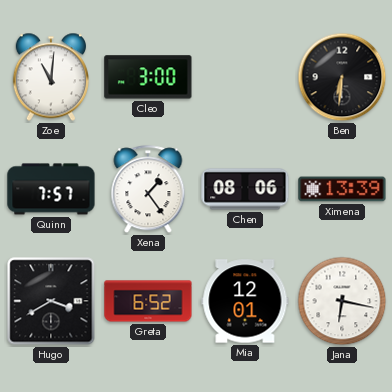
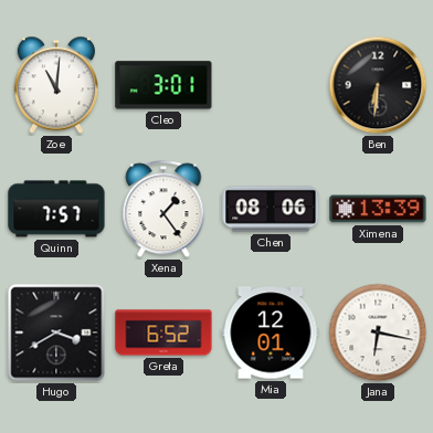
Cleo: 3:00 -> 3:01
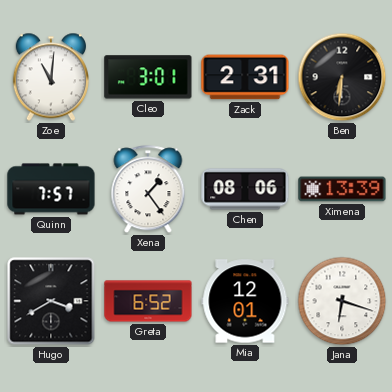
Zack: none -> 2:31
Jana: 6:17 -> 6:18
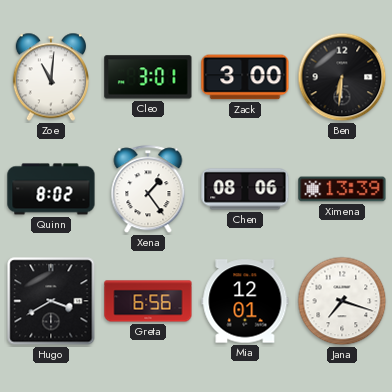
Zack: 2:31 -> 3:00
Quinn: 7:57 -> 8:02
Greta: 6:52 -> 6:56
Jana: 6:18 -> 7:18
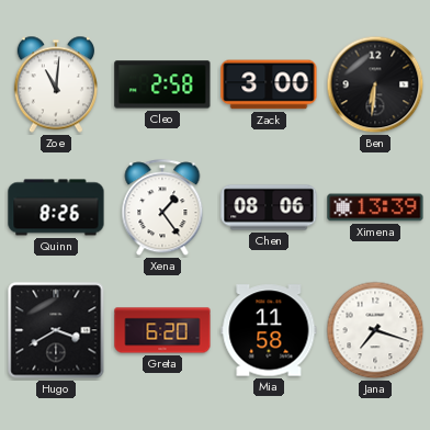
Cleo: 3:01 -> 2:58
Quinn: 8:02 -> 8:26
Greta: 6:56 -> 6:20
Mia: 12:01 -> 11:58
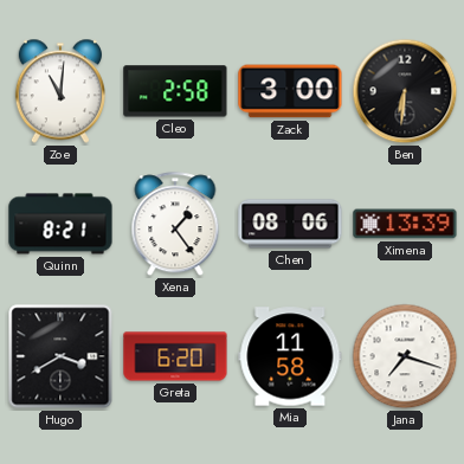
Quinn: 8:26 -> 8:21
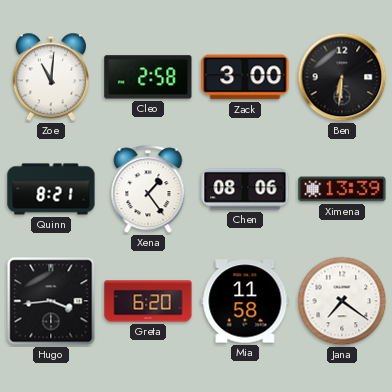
Hugo: 3:40 -> 3:44
Jana: 7:18 -> 7:21
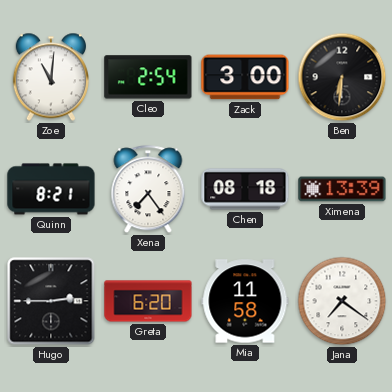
Cleo: 2:58 -> 2:54
Xena: 1:24 -> 7:24
Chen: 08:06 -> 08:18
Hugo: 3:44 -> 2:45
